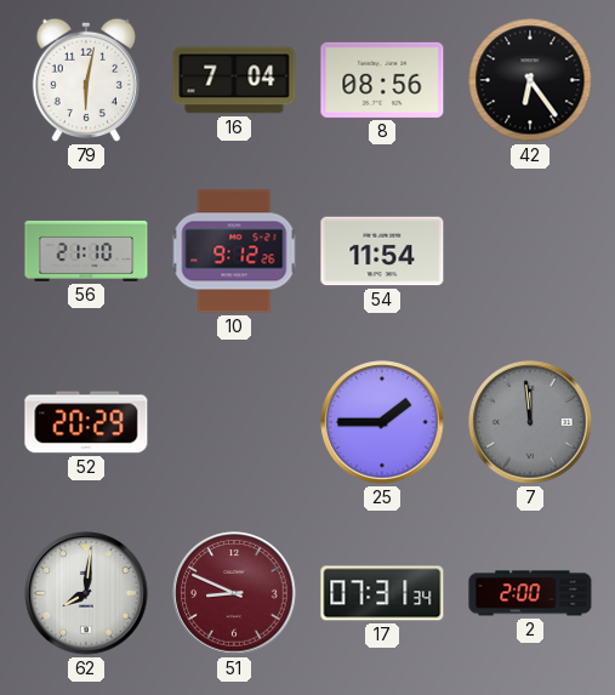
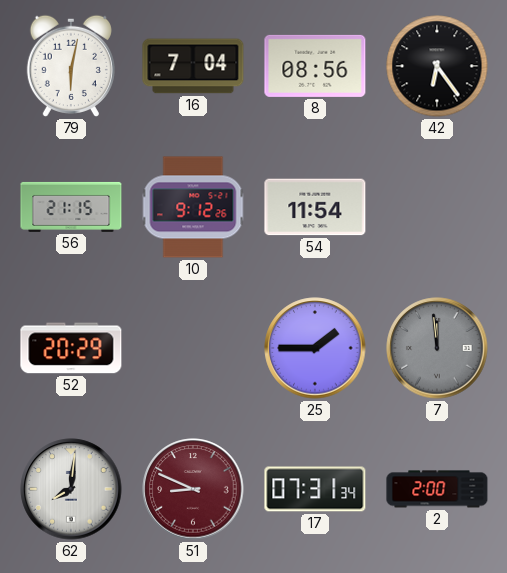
56: 21:10 -> 21:15
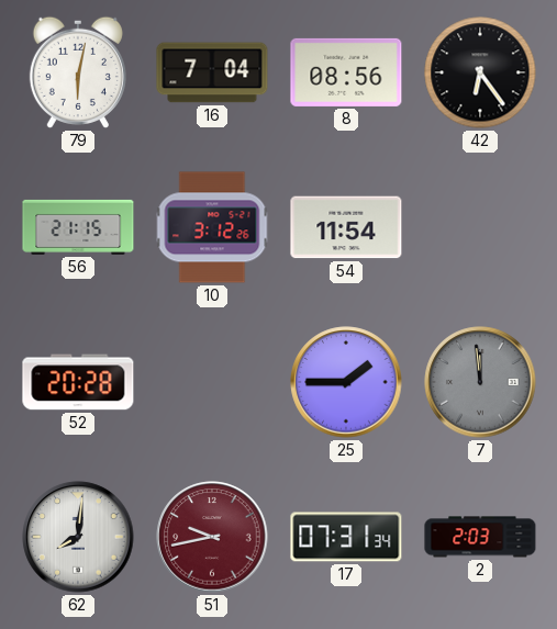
10: 9:12 -> 3:12
52: 20:29 -> 20:28
51: 8:49 -> 9:43
2: 2:00 -> 2:03
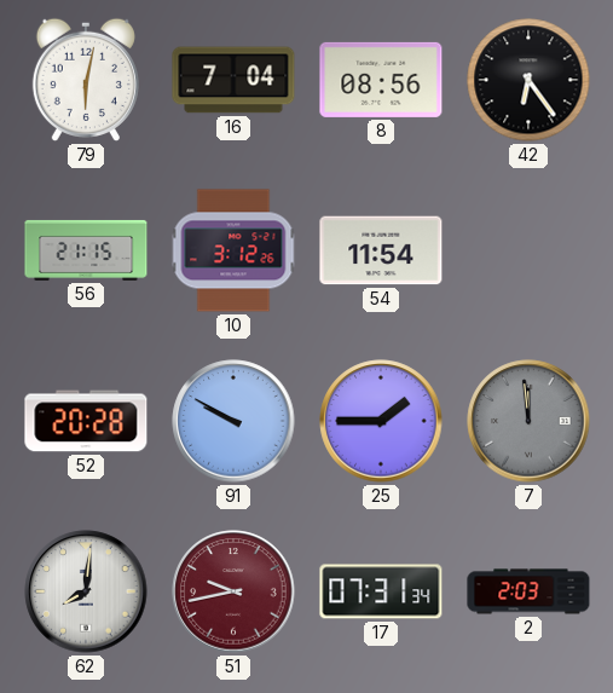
91: none -> 9:50
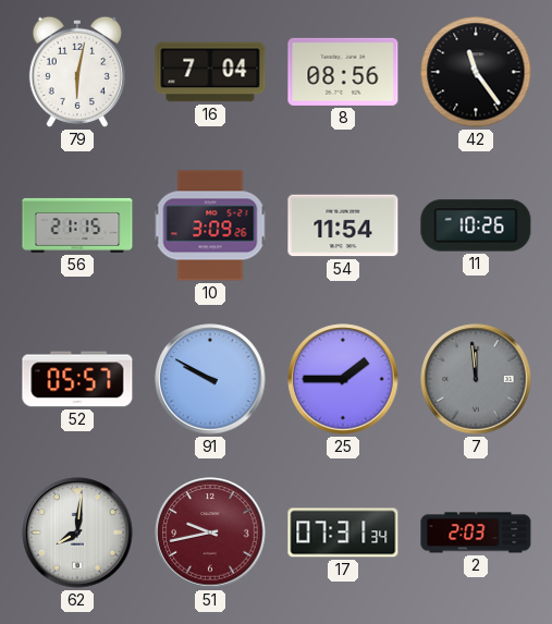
42: 6:24 -> 11:24
10: 3:12 -> 3:09
11: none -> 10:26
52: 20:28 -> 05:57
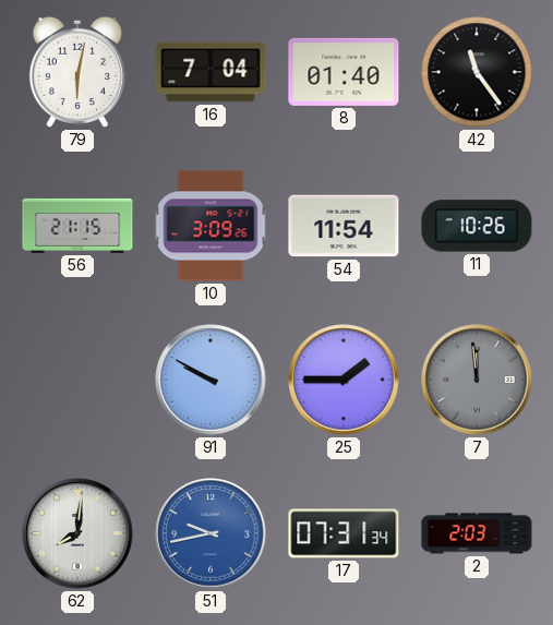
8: 08:56 -> 01:40
52: 05:57 -> none
51 dial: burgundy -> blue
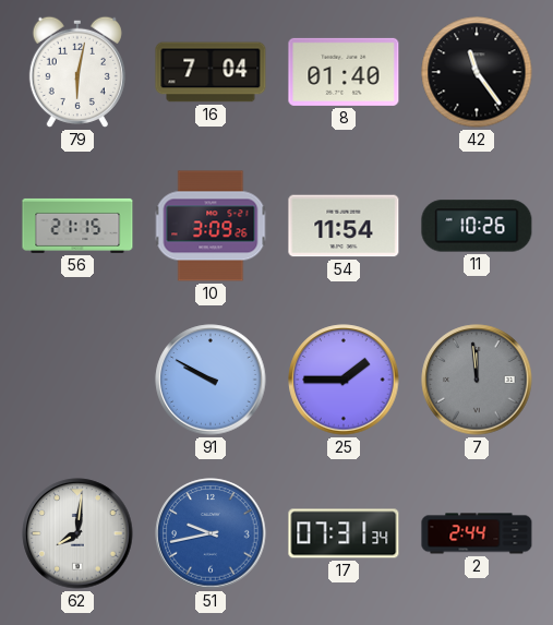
2: 2:03 -> 2:44
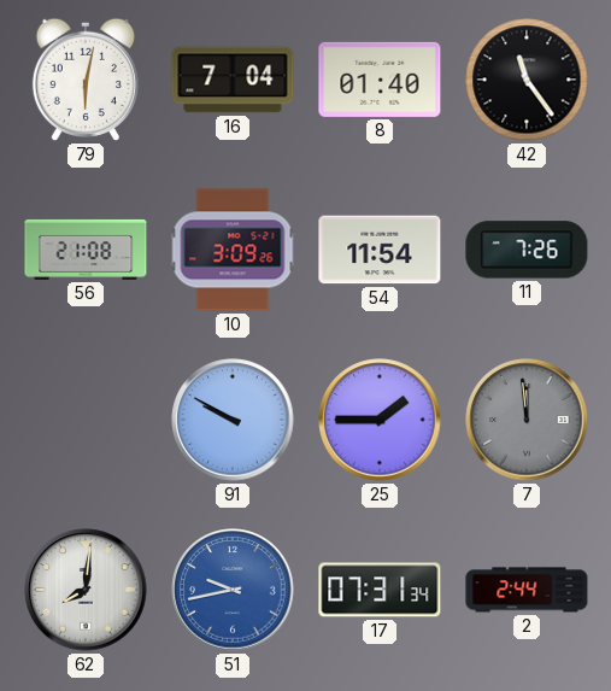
56: 21:15 -> 21:08
11: 10:26 -> 7:26
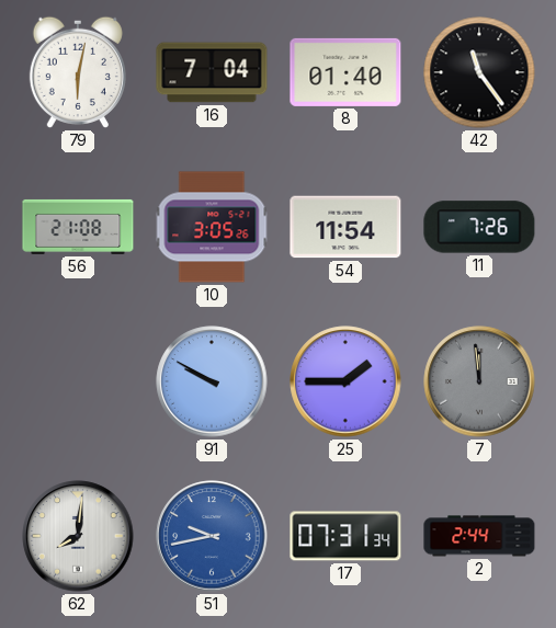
10: 3:09 -> 3:05
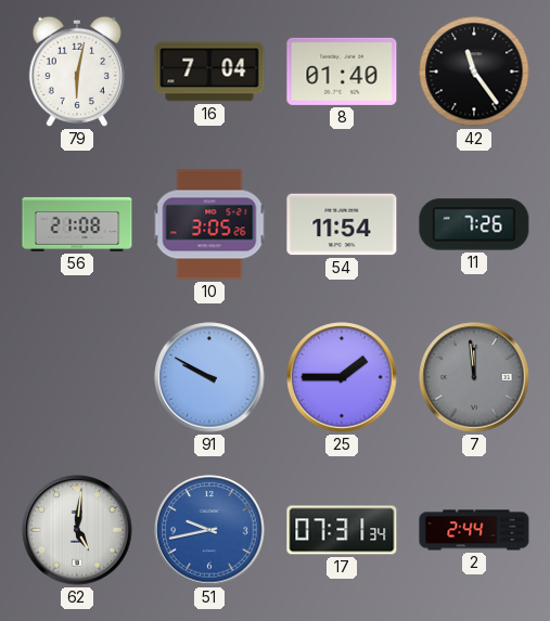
62: 8:01 -> 5:01
